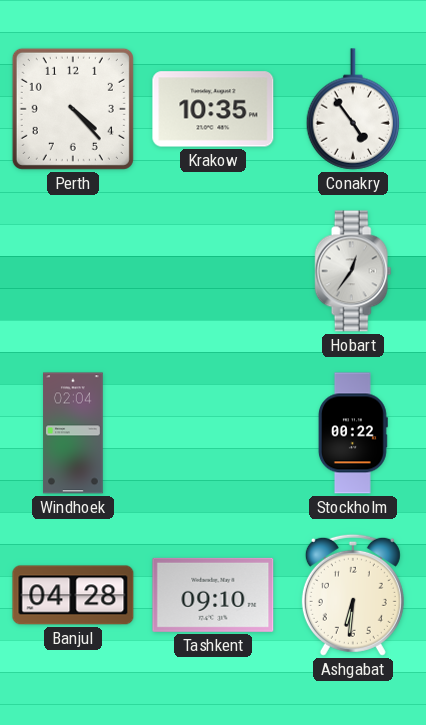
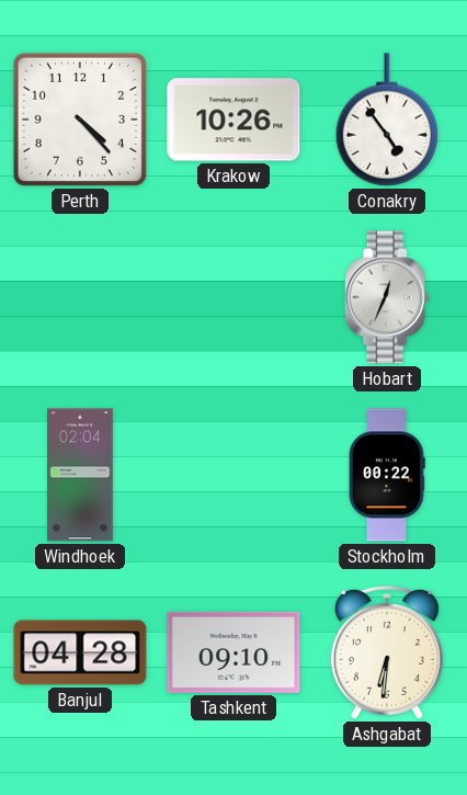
Krakow: 10:35 -> 10:26
Hobart: 12:36 -> 12:34
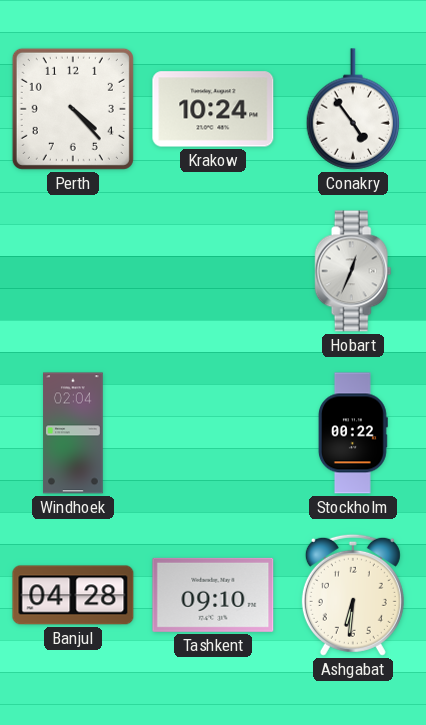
Krakow: 10:26 -> 10:24
